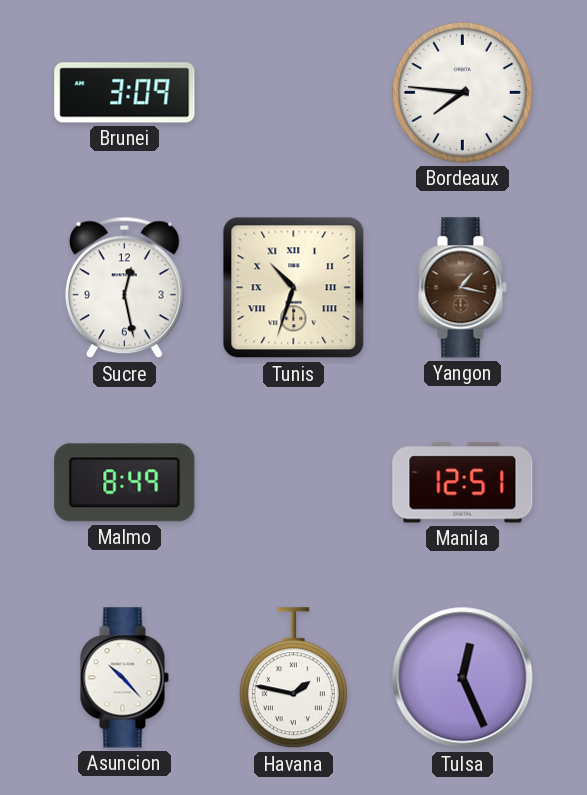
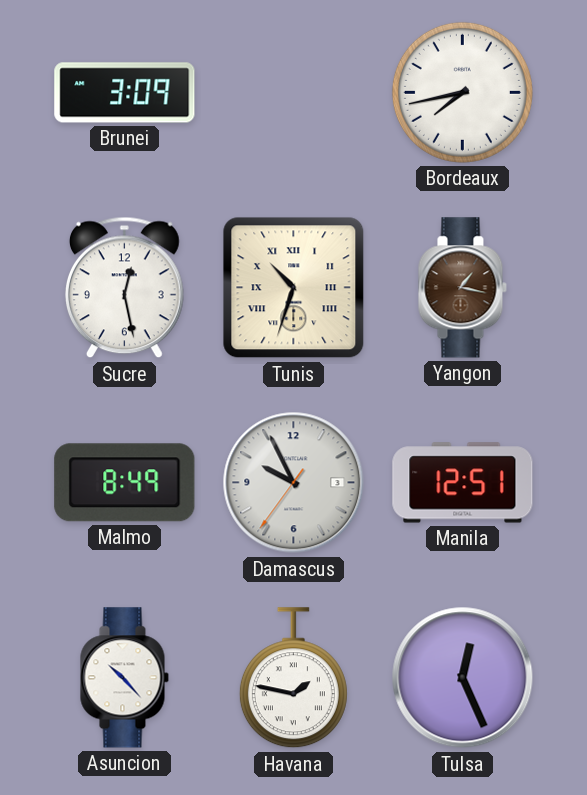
Bordeaux: 7:46 -> 7:43
Damascus: none -> 9:55
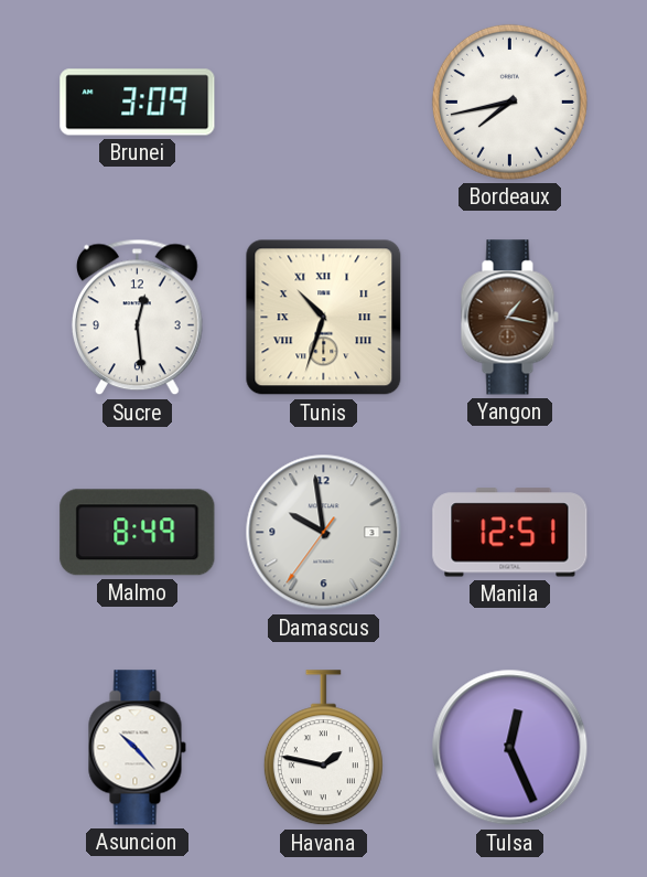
Sucre: 12:28 -> 12:29
Damascus: 9:55 -> 9:58
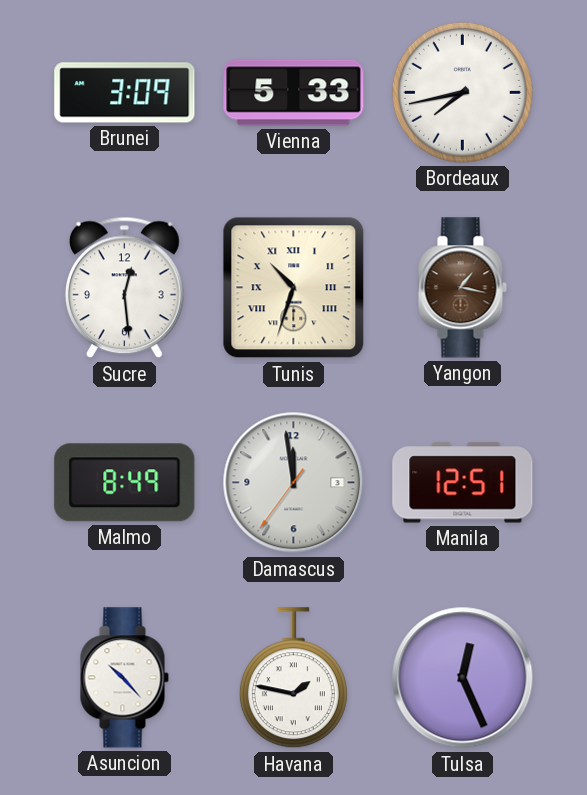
Vienna: none -> 5:33
Damascus: 9:58 -> 11:58
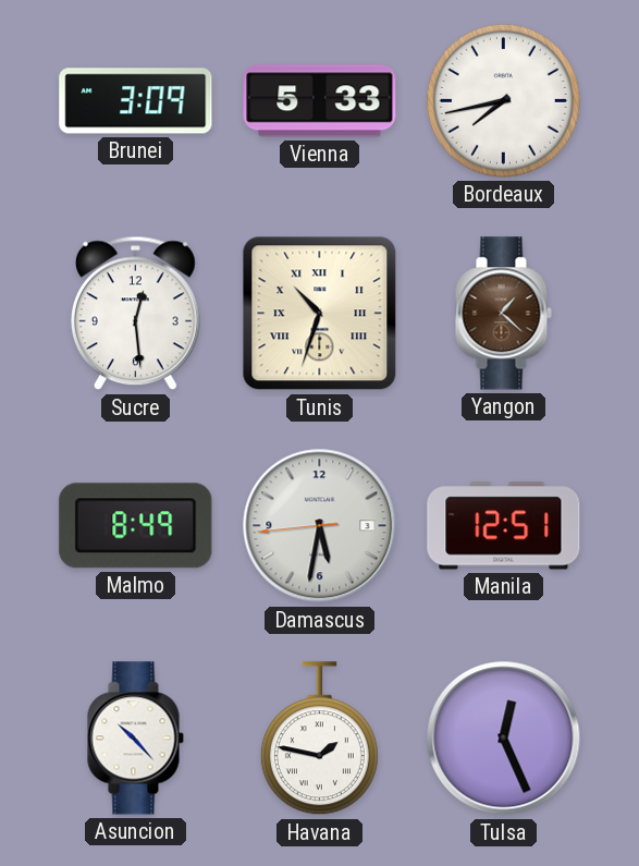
Yangon: 1:17 -> 1:22
Damascus: 11:58 -> 5:31
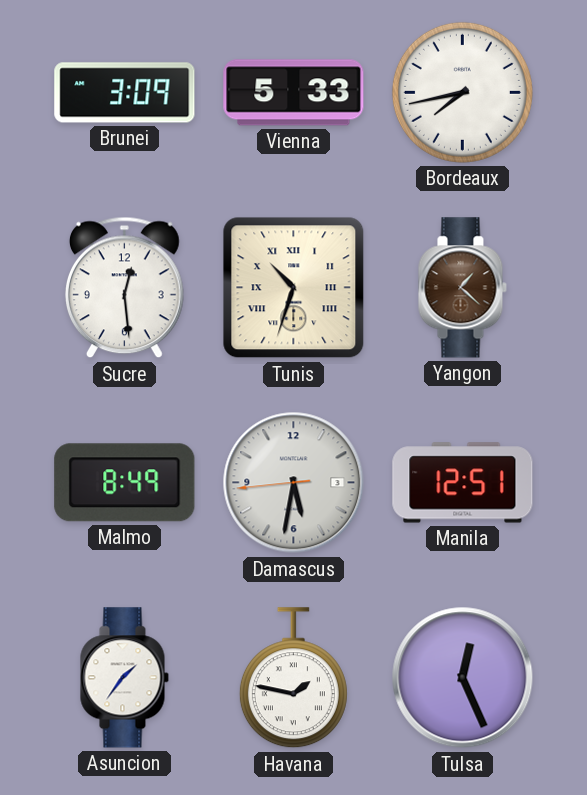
Asuncion: 10:23 -> 1:36
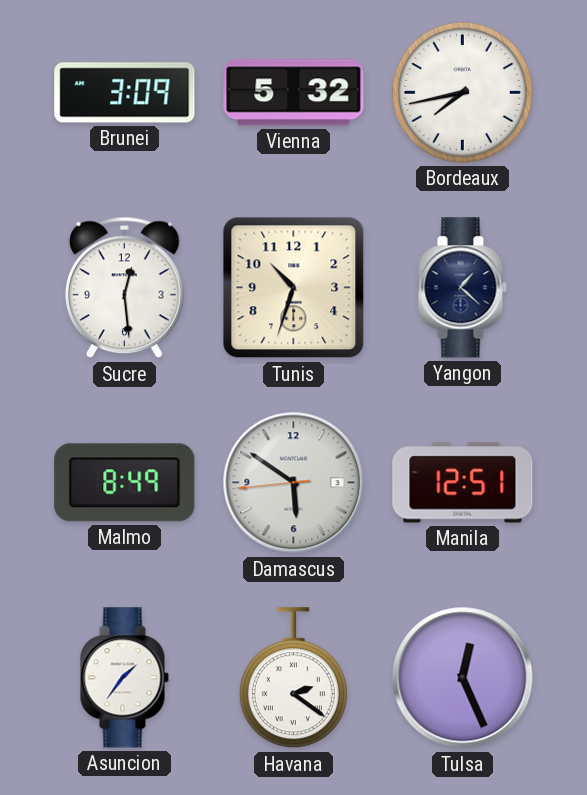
Vienna: 5:33 -> 5:32
Tunis numerals: Roman -> Arabic
Yangon dial: brown -> navy
Damascus: 5:31 -> 5:50
Havana: 1:47 -> 2:21
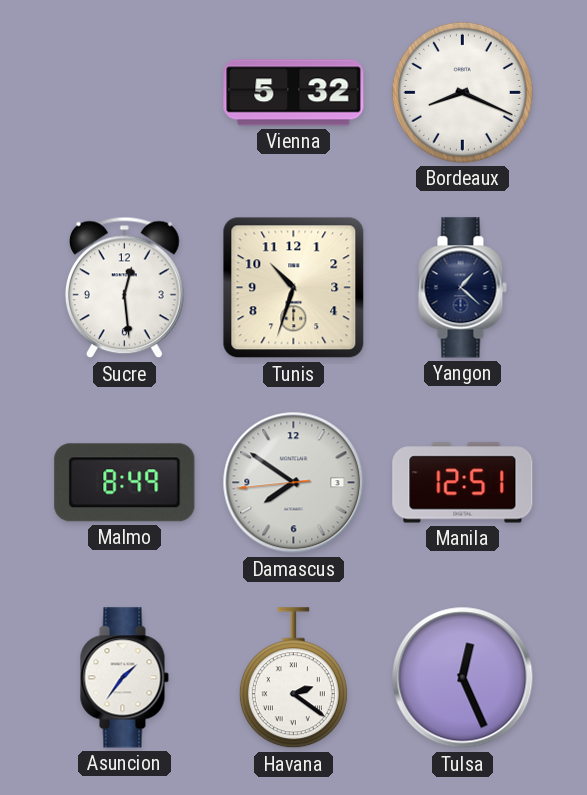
Brunei: 3:09 -> none
Bordeaux: 7:43 -> 8:19
Damascus: 5:50 -> 7:50
